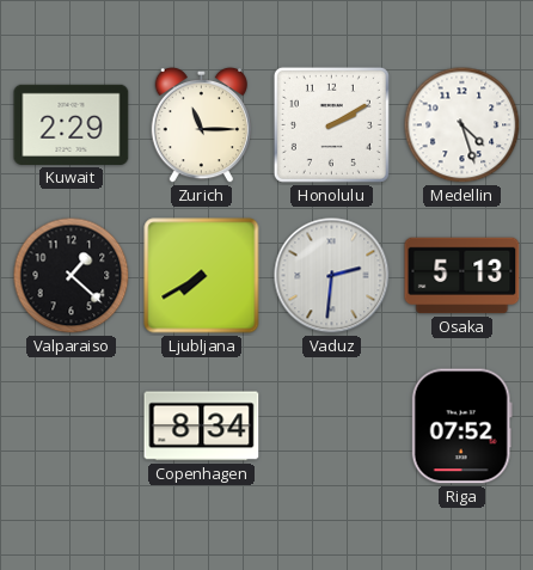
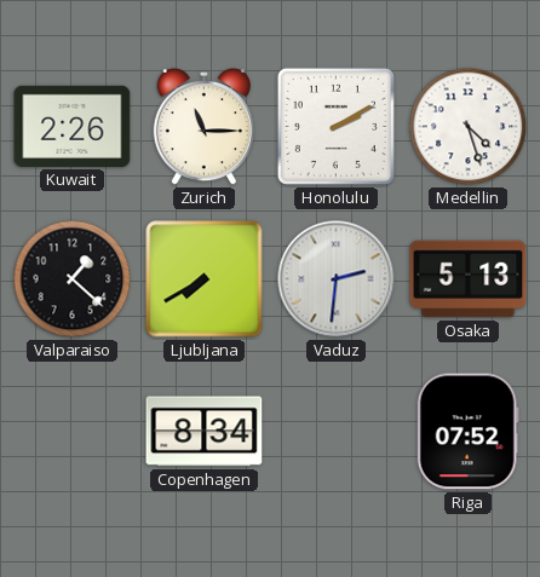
Kuwait: 2:29 -> 2:26
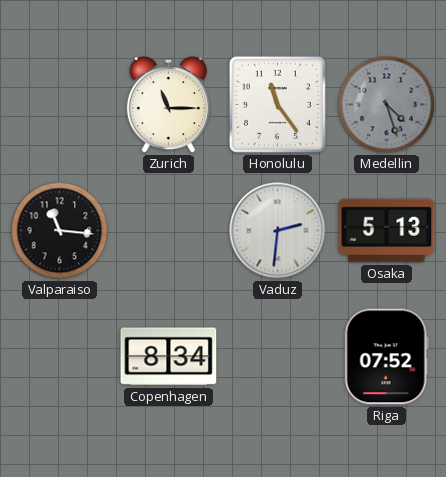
Kuwait: 2:26 -> none
Honolulu: 2:10 -> 11:24
Medellin dial: white -> grey
Valparaiso: 1:22 -> 11:16
Ljubljana: 7:40 -> none
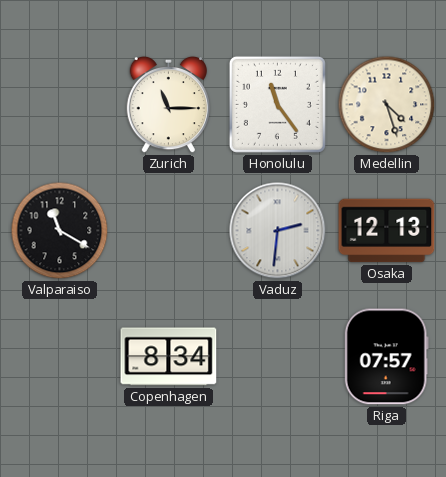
Medellin dial: grey -> cream
Valparaiso: 11:16 -> 11:20
Osaka: 5:13 -> 12:13
Riga: 07:52 -> 07:57
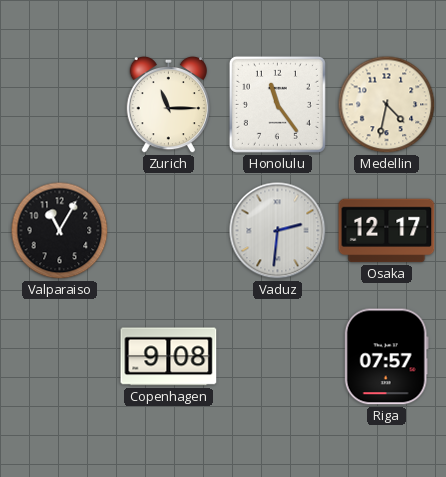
Medellin: 4:27 -> 4:32
Valparaiso: 11:20 -> 11:05
Osaka: 12:13 -> 12:17
Copenhagen: 8:34 -> 9:08
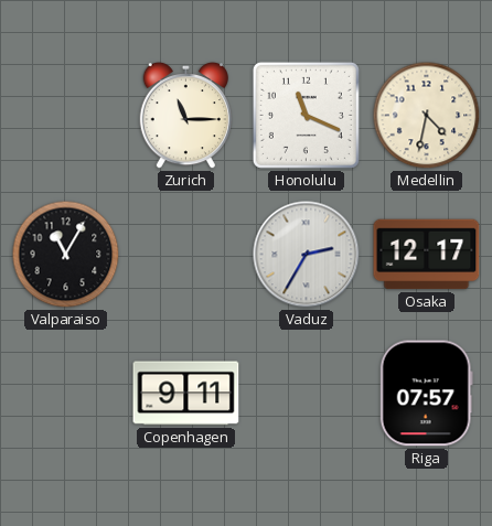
Honolulu: 11:24 -> 11:19
Vaduz: 2:31 -> 2:35
Copenhagen: 9:08 -> 9:11
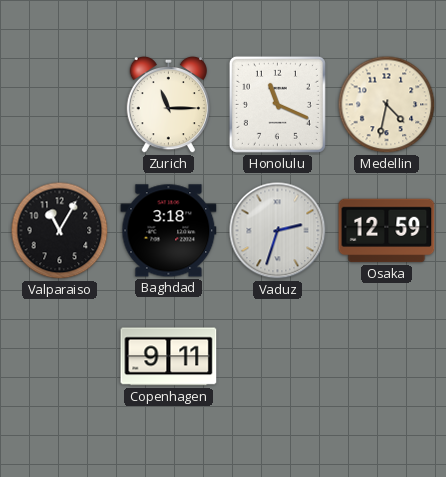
Baghdad: none -> 3:18
Vaduz: 2:35 -> 2:33
Osaka: 12:17 -> 12:59
Riga: 07:57 -> none
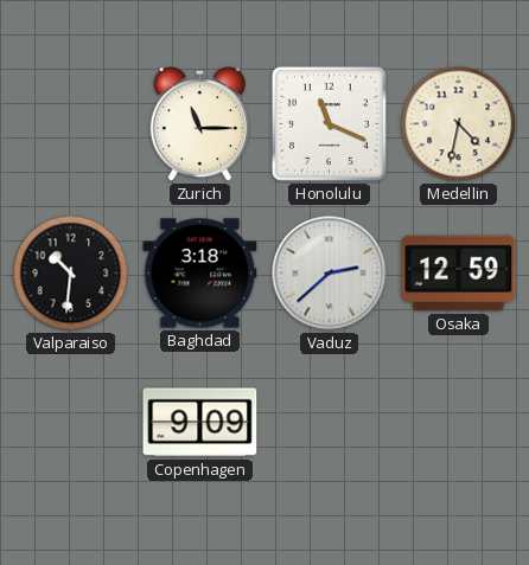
Valparaiso: 11:05 -> 10:31
Vaduz: 2:33 -> 2:38
Copenhagen: 9:11 -> 9:09
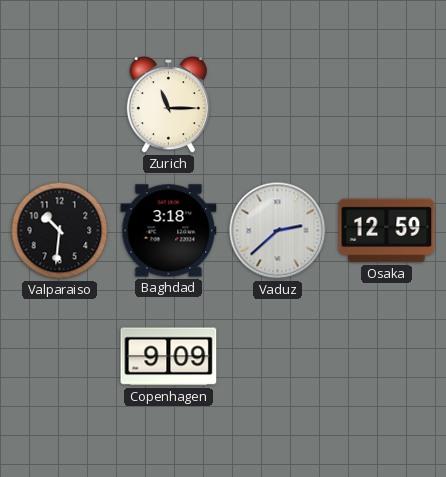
Honolulu: 11:19 -> none
Medellin: 4:32 -> none
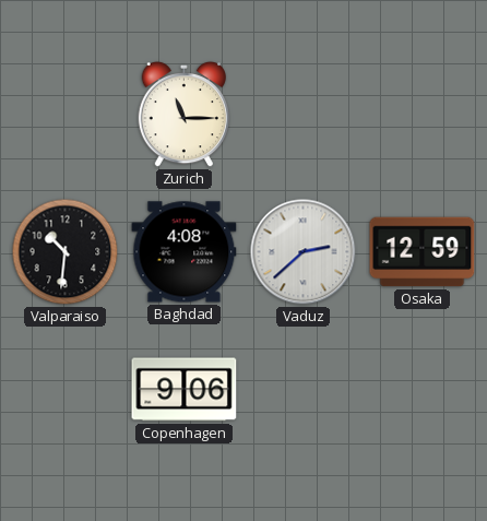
Baghdad: 3:18 -> 4:08
Copenhagen: 9:09 -> 9:06
